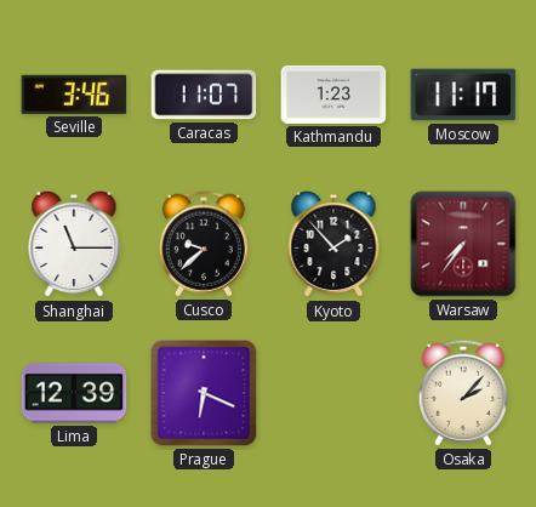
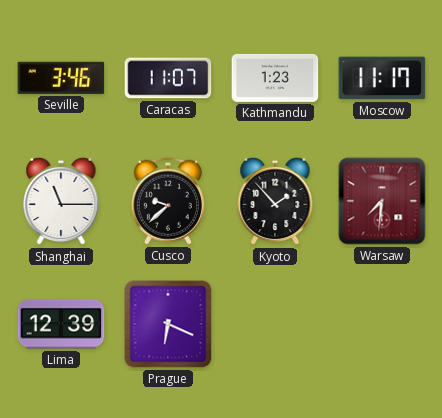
Warsaw: 7:36 -> 7:31
Osaka: 2:07 -> none
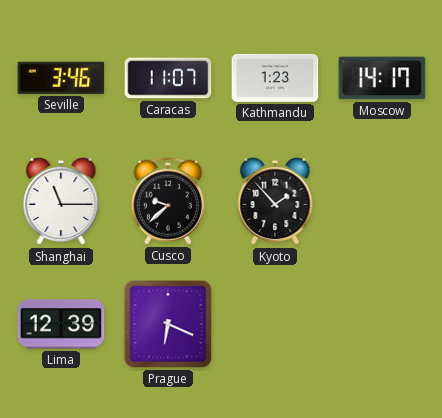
Moscow: 11:17 -> 14:17
Warsaw: 7:31 -> none
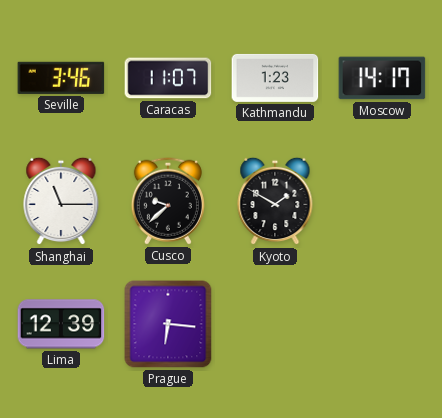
Kyoto: 1:53 -> 1:50
Prague: 6:19 -> 6:16
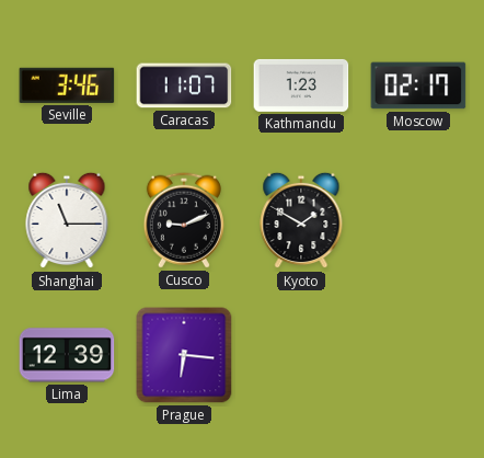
Moscow: 14:17 -> 02:17
Cusco: 9:38 -> 9:11
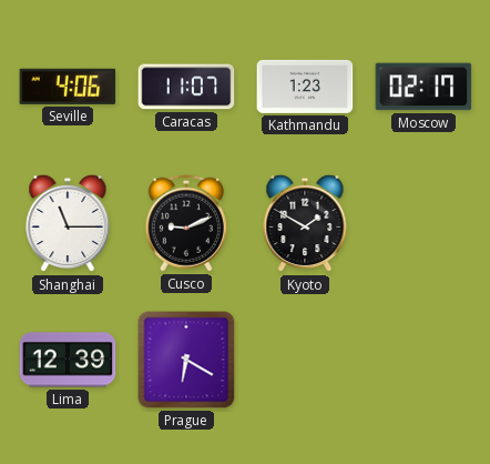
Seville: 3:46 -> 4:06
Prague: 6:16 -> 6:20
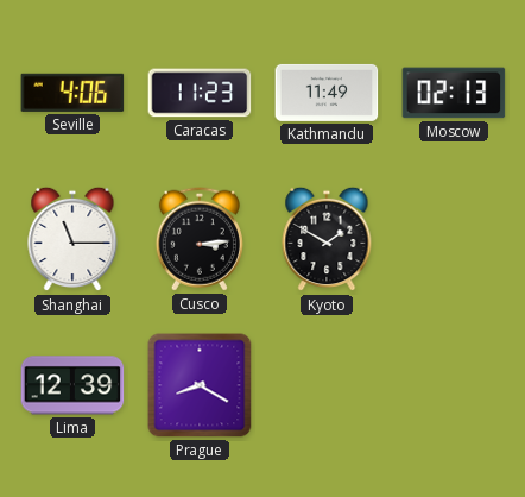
Caracas: 11:07 -> 11:23
Kathmandu: 1:23 -> 11:49
Moscow: 02:17 -> 02:13
Cusco: 9:11 -> 3:14
Prague: 6:20 -> 8:20
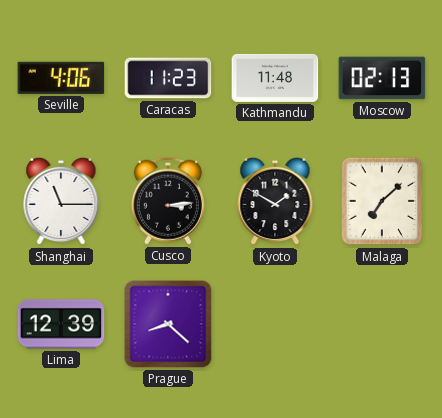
Kathmandu: 11:49 -> 11:48
Malaga: none -> 7:08
Prague: 8:20 -> 8:22
